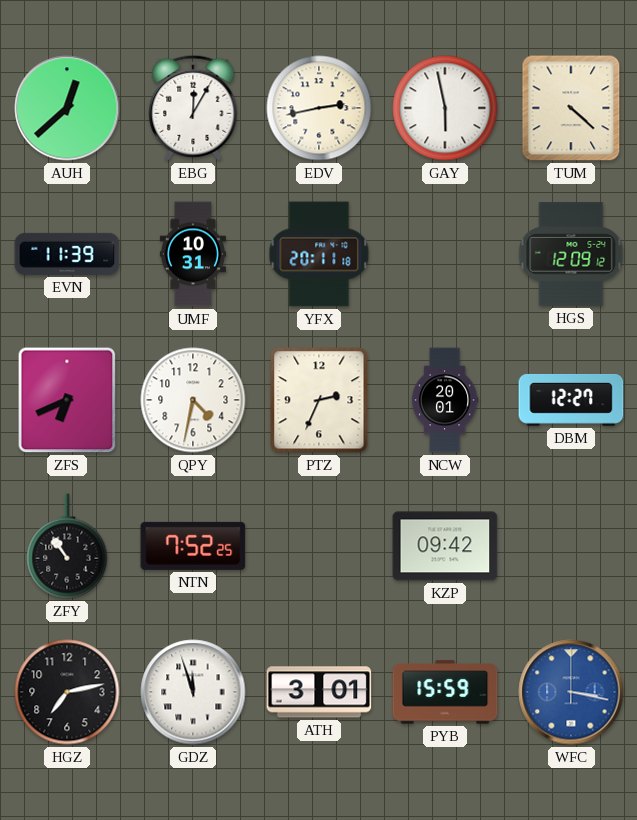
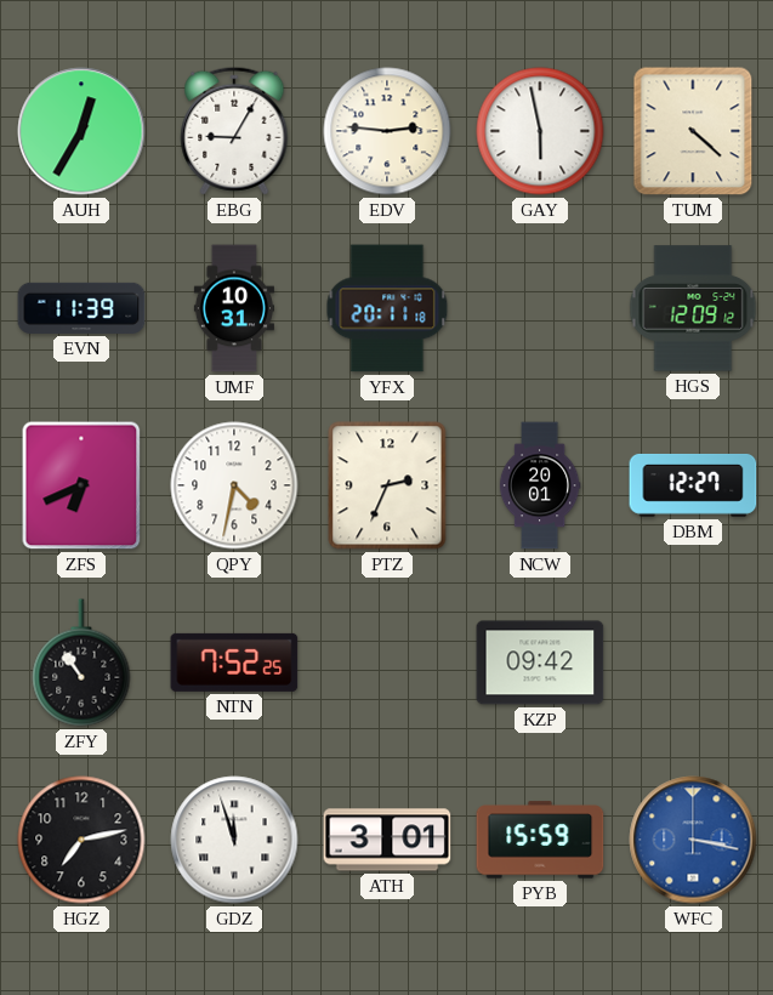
AUH: 12:38 -> 12:35
EBG: 12:05 -> 9:05
EDV: 2:43 -> 2:46
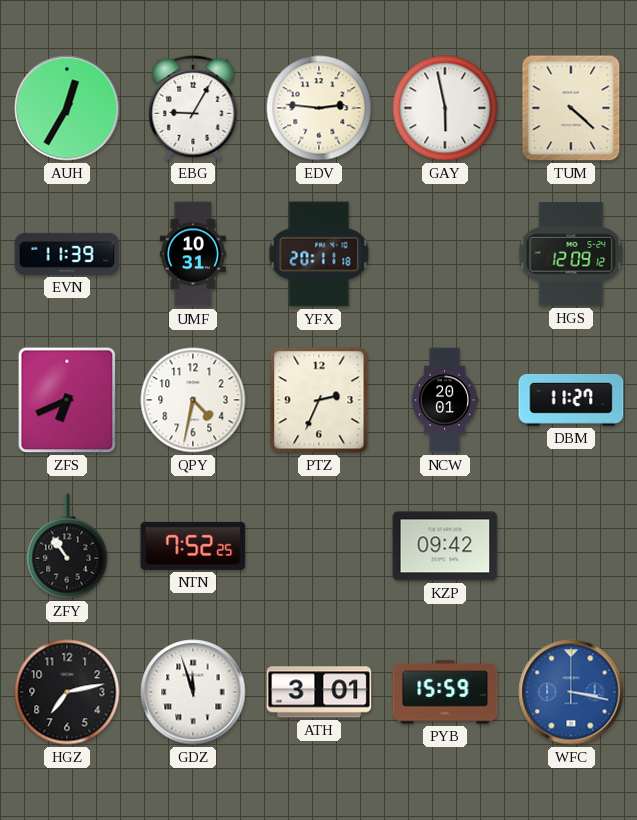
DBM: 12:27 -> 11:27
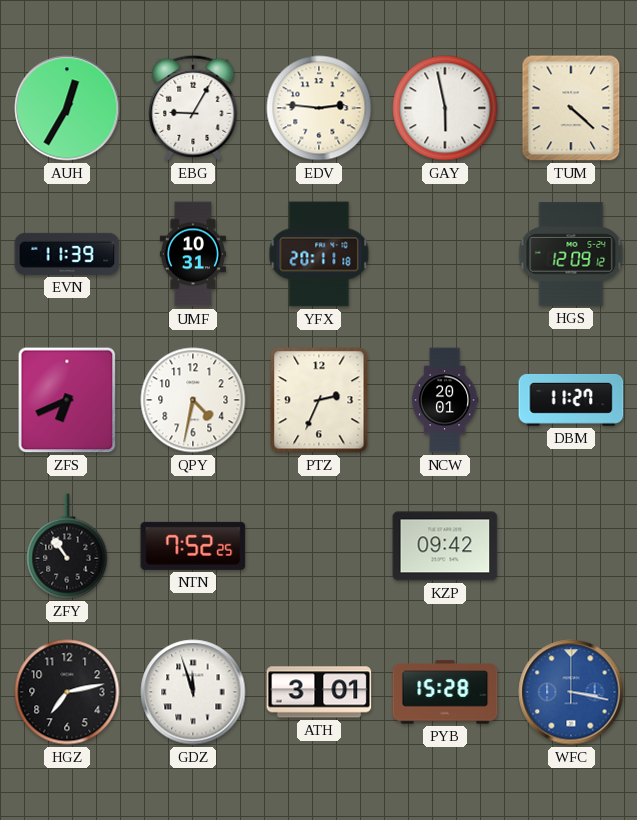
PYB: 15:59 -> 15:28
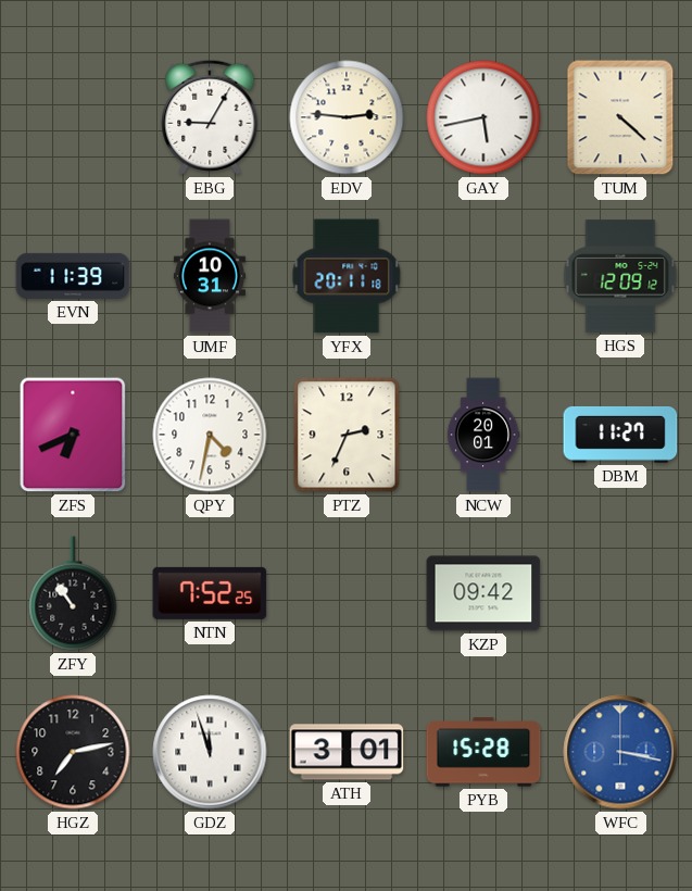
AUH: 12:35 -> none
GAY: 5:58 -> 5:43
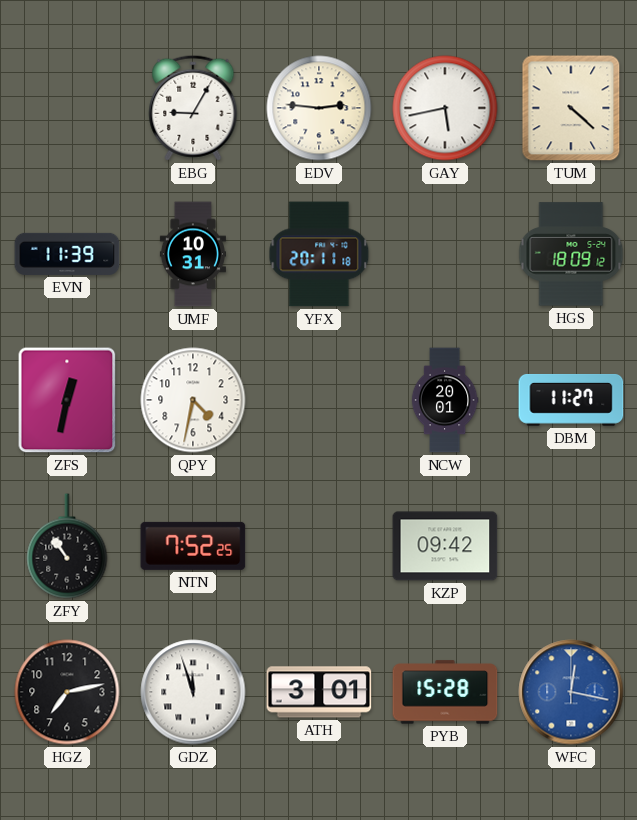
HGS: 12:09 -> 18:09
ZFS: 6:41 -> 12:32
PTZ: 2:34 -> none
WFC: 3:17 -> 12:17
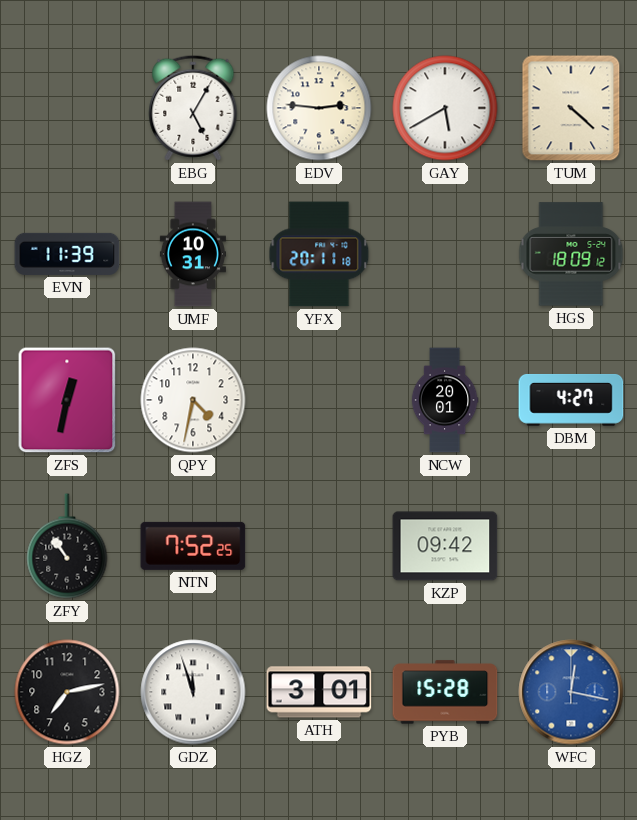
EBG: 9:05 -> 5:05
GAY: 5:43 -> 5:40
DBM: 11:27 -> 4:27
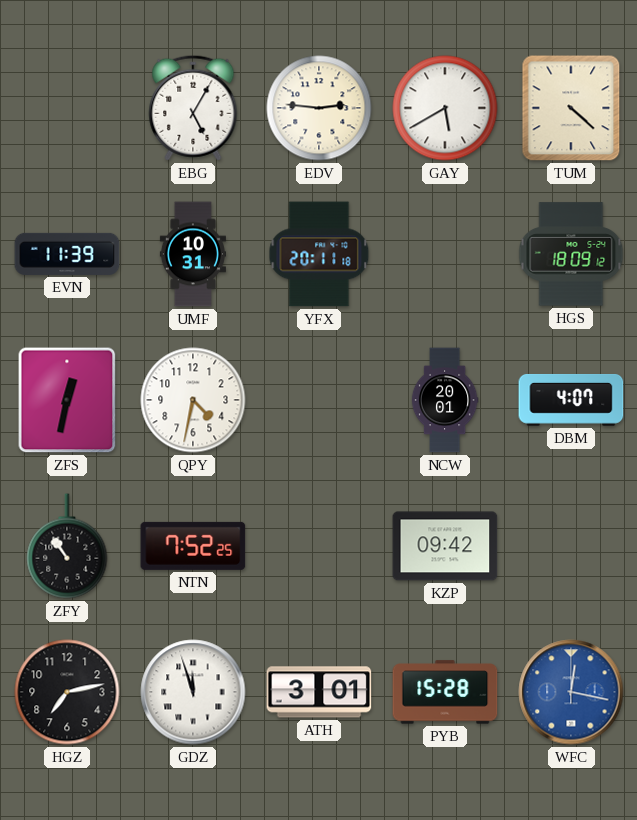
DBM: 4:27 -> 4:07
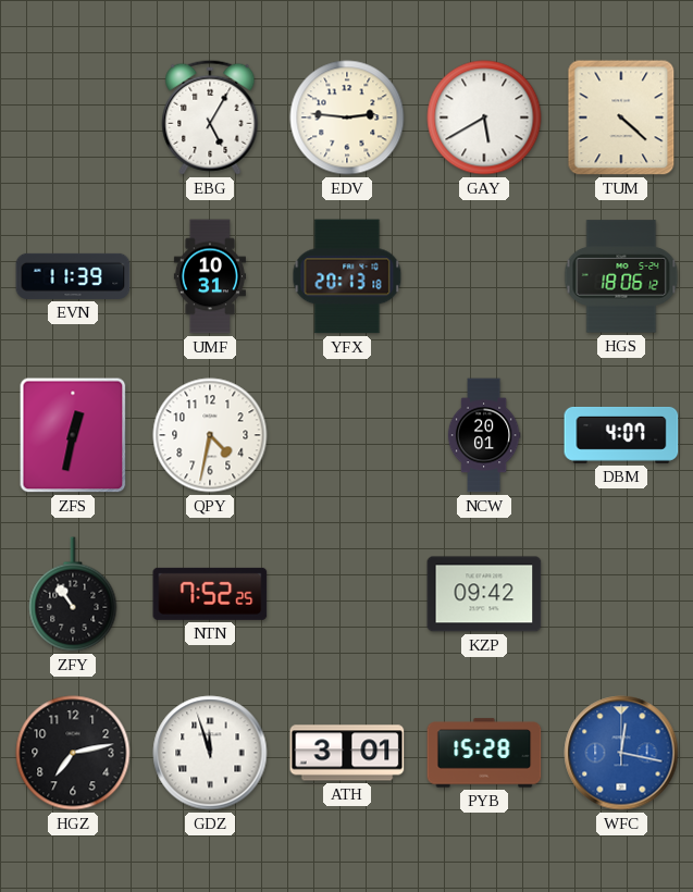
YFX: 20:11 -> 20:13
HGS: 18:09 -> 18:06
